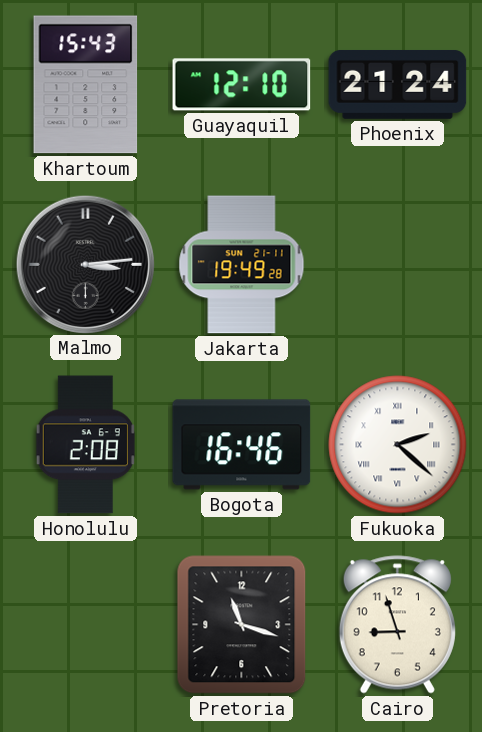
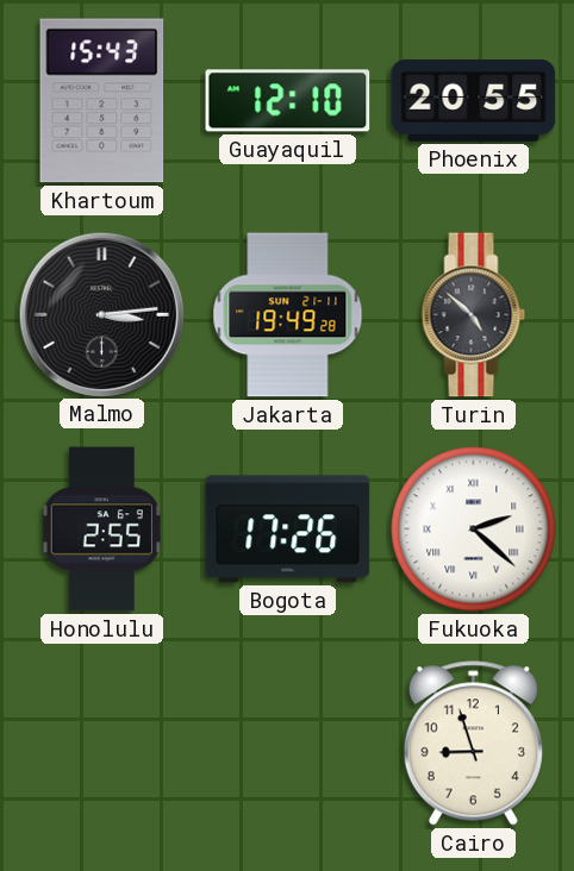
Phoenix: 21:24 -> 20:55
Turin: none -> 4:52
Honolulu: 2:08 -> 2:55
Bogota: 16:46 -> 17:26
Pretoria: 11:18 -> none
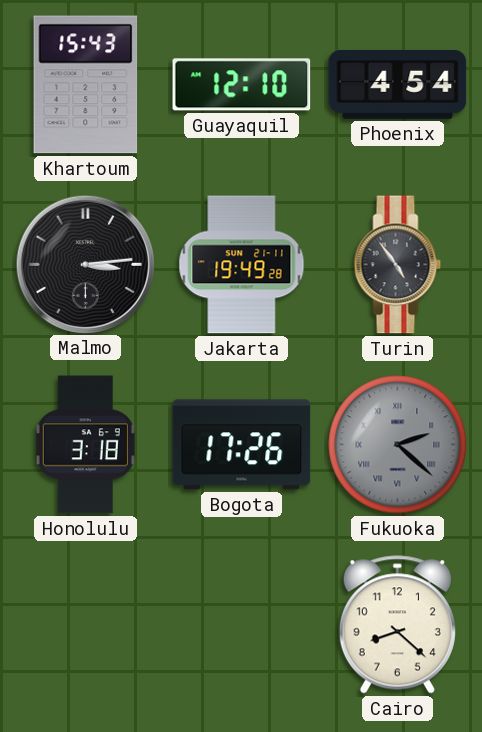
Phoenix: 20:55 -> 4:54
Turin: 4:52 -> 4:54
Honolulu: 2:55 -> 3:18
Fukuoka dial: white -> grey
Cairo: 8:57 -> 8:22
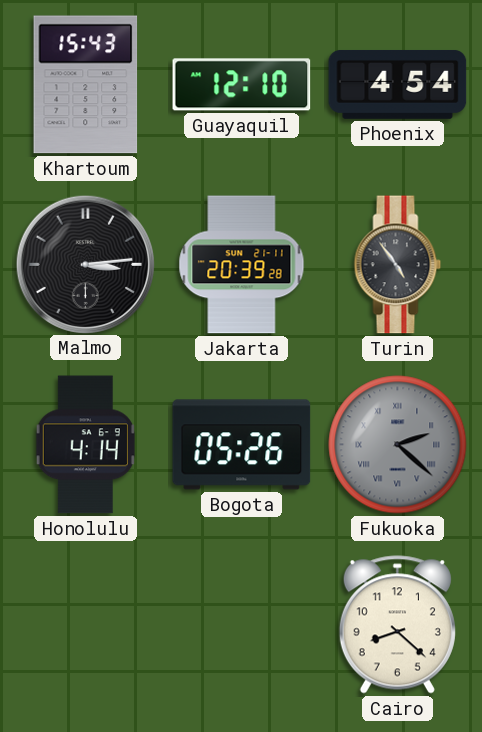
Jakarta: 19:49 -> 20:39
Honolulu: 3:18 -> 4:14
Bogota: 17:26 -> 05:26
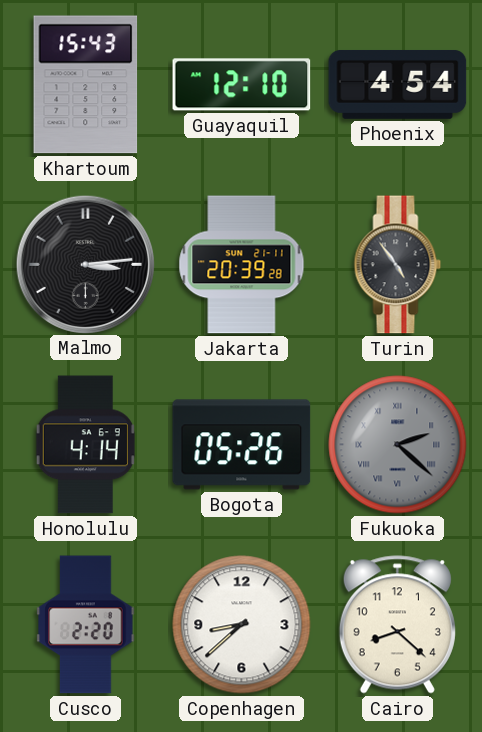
Cusco: none -> 2:20
Copenhagen: none -> 8:38
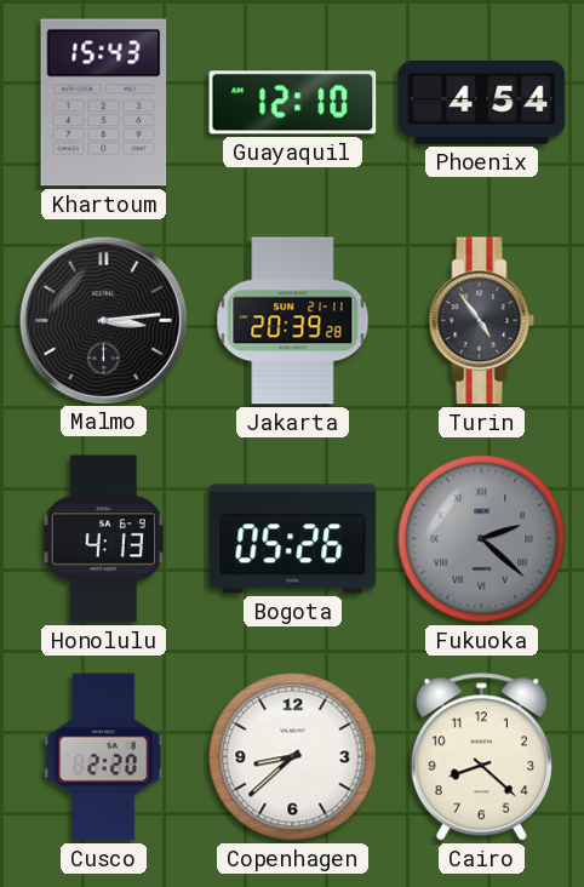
Honolulu: 4:14 -> 4:13
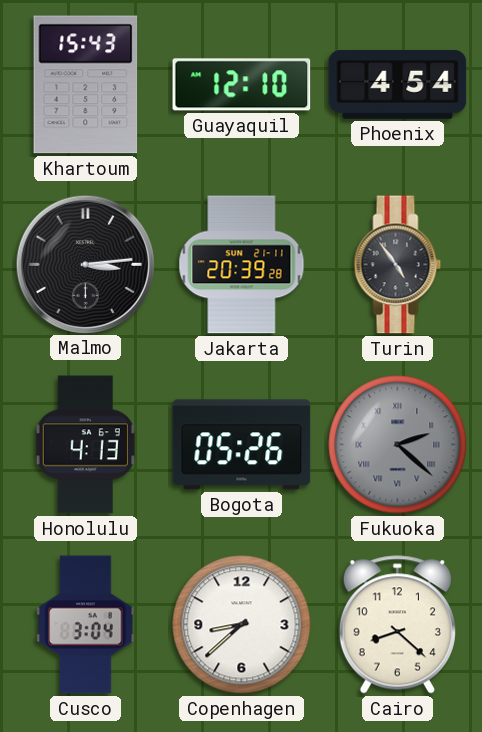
Cusco: 2:20 -> 3:04
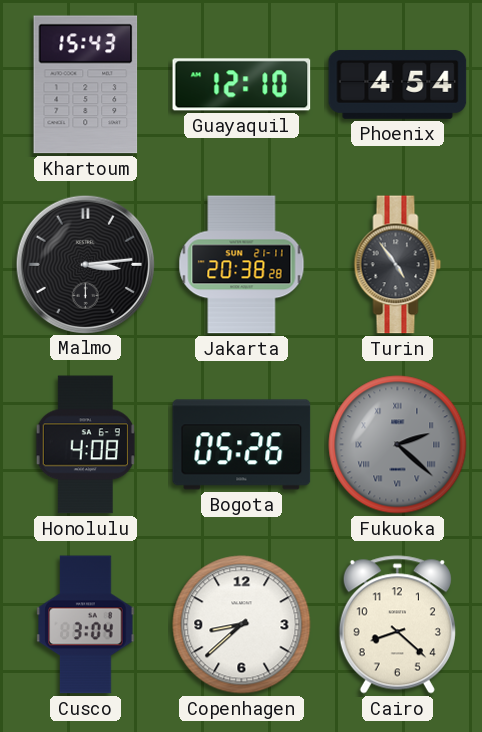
Jakarta: 20:39 -> 20:38
Honolulu: 4:13 -> 4:08
